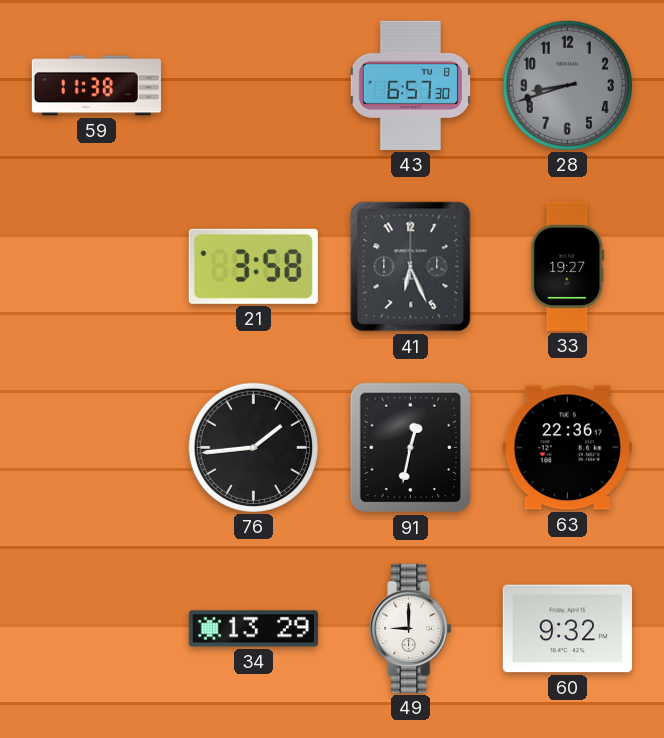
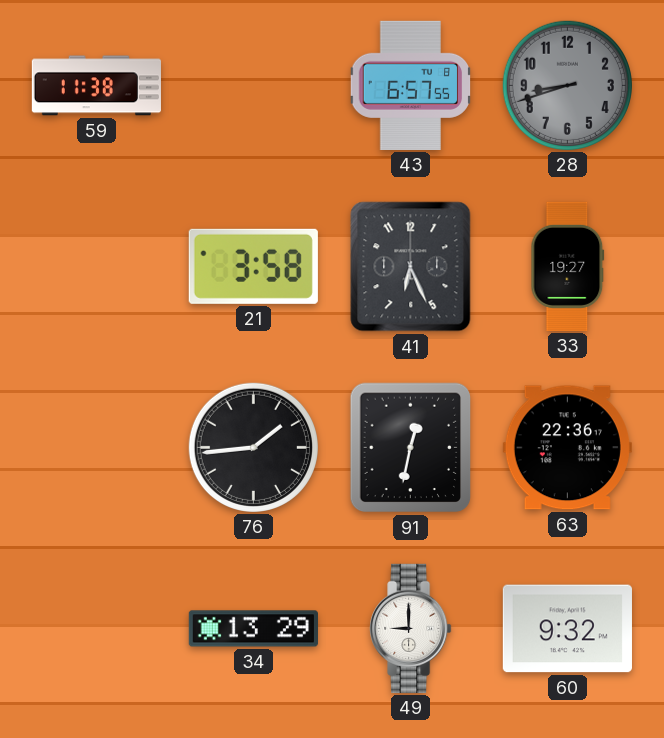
43: 6:57:30 -> 6:57:55
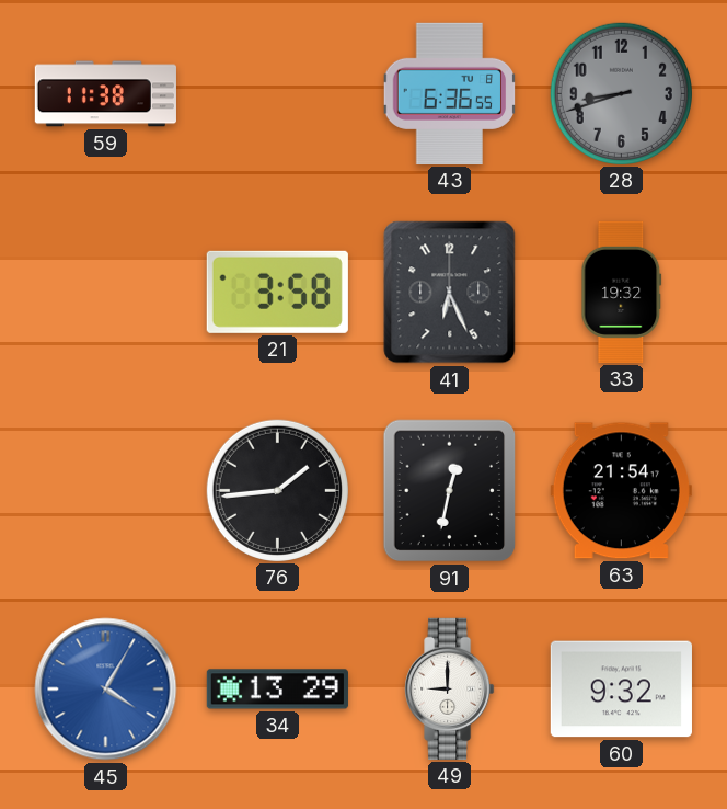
43: 6:57 -> 6:36
33: 19:27 -> 19:32
63: 22:36 -> 21:54
45: none -> 4:05
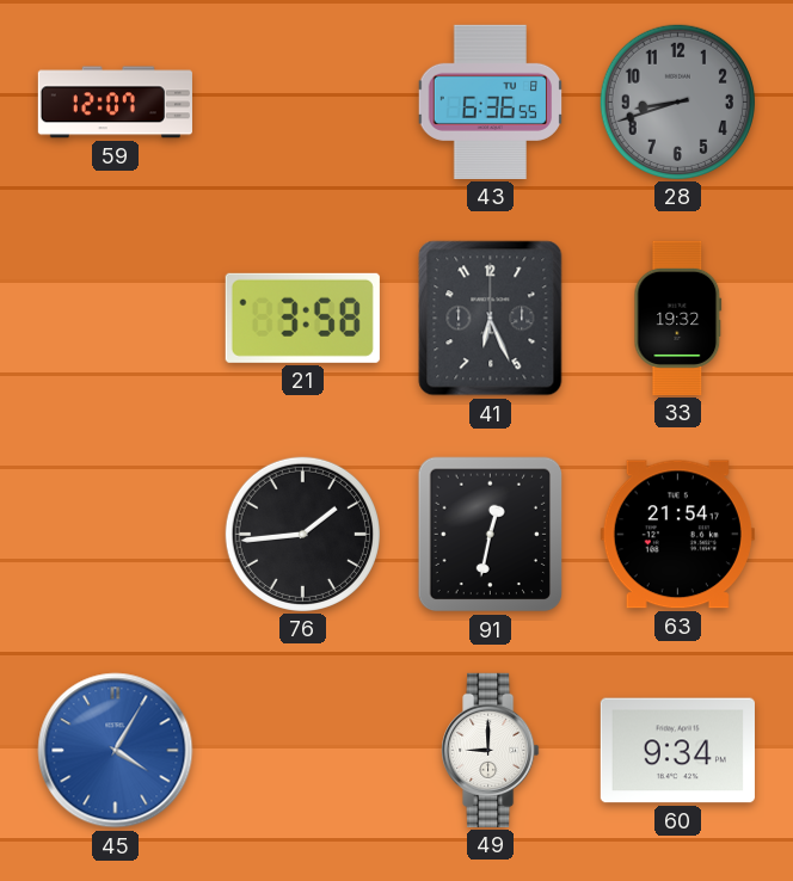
59: 11:38 -> 12:07
34: 13:29 -> none
60: 9:32 -> 9:34
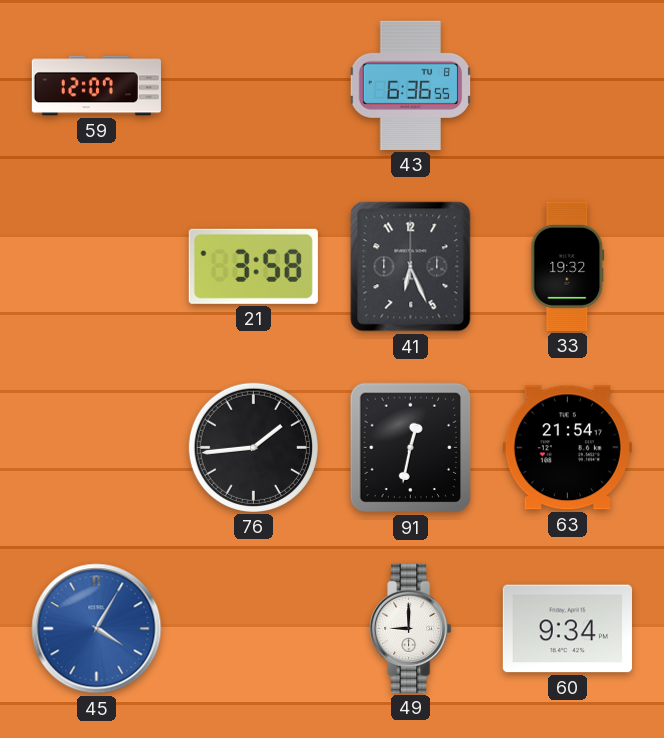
28: 8:42 -> none
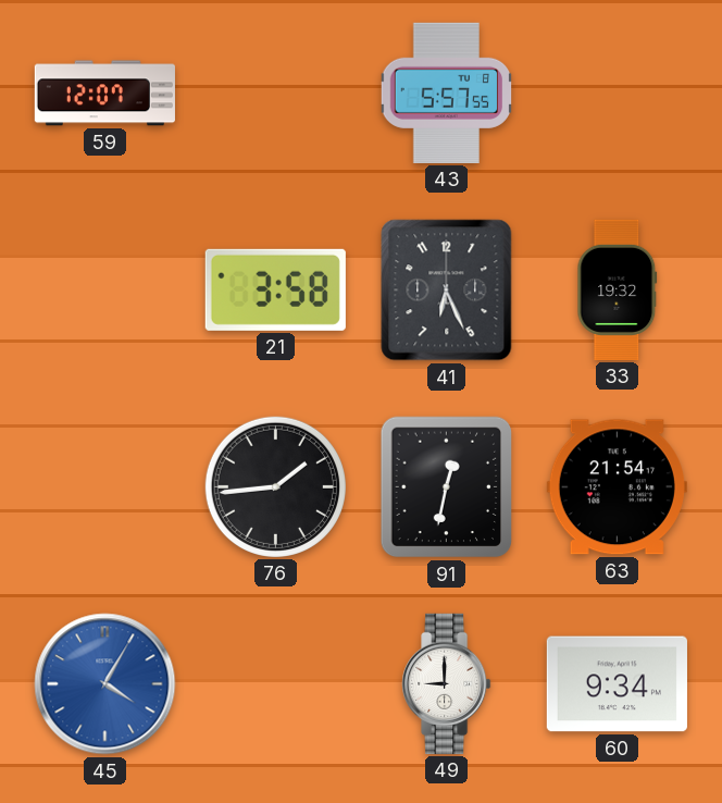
43: 6:36 -> 5:57
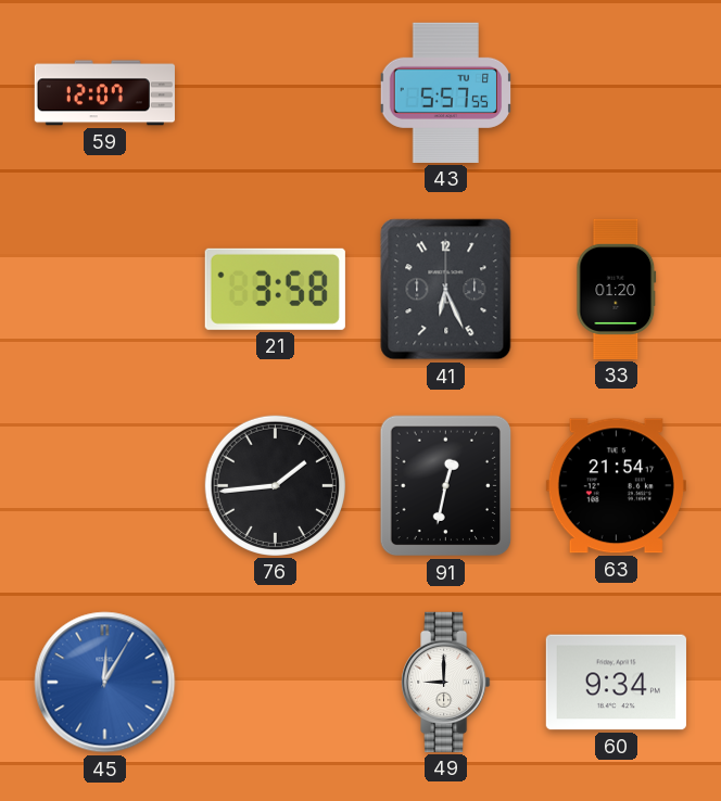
33: 19:32 -> 01:20
45: 4:05 -> 12:05
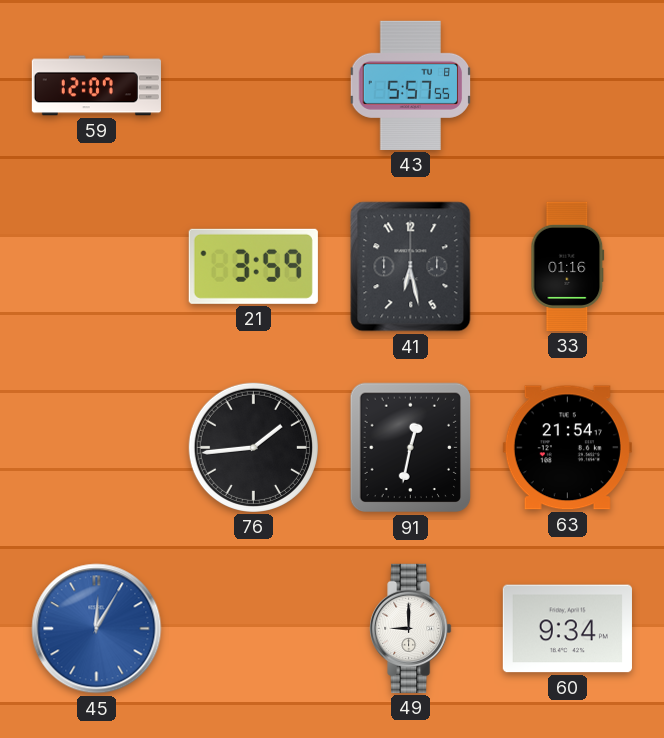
21: 3:58 -> 3:59
41: 6:26 -> 6:28
33: 01:20 -> 01:16
